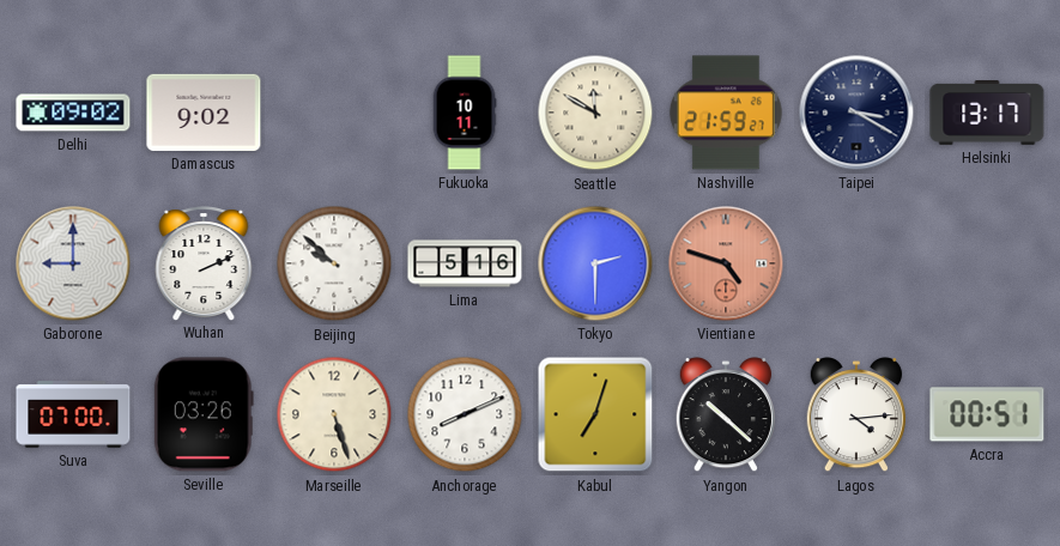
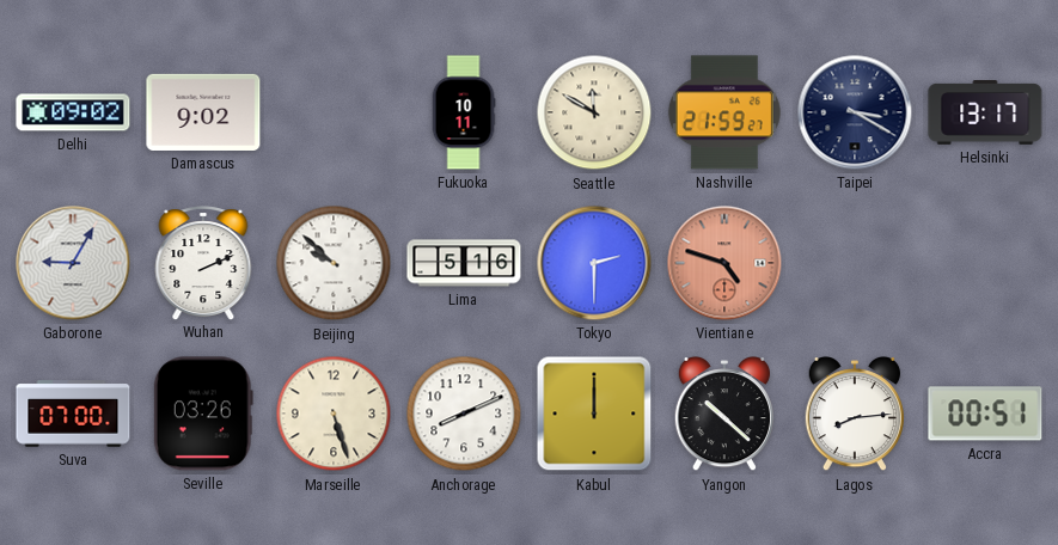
Gaborone: 9:00 -> 9:05
Kabul: 7:03 -> 12:00
Lagos: 4:14 -> 8:14
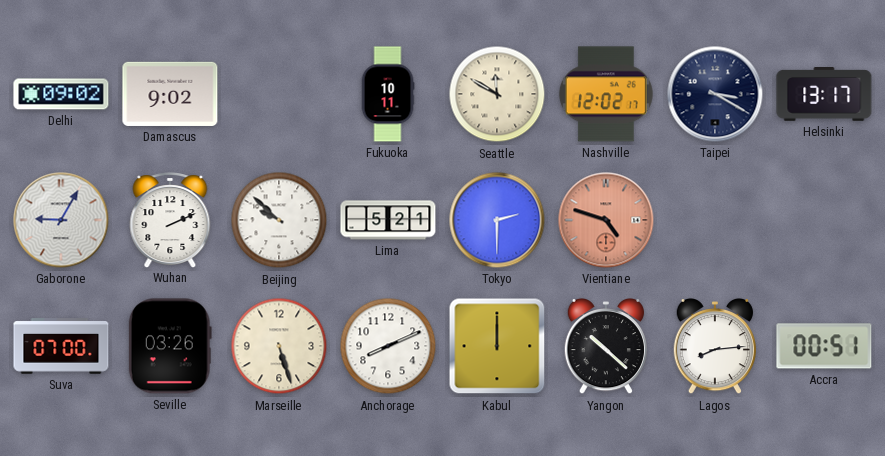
Nashville: 21:59 -> 12:02
Lima: 5:16 -> 5:21
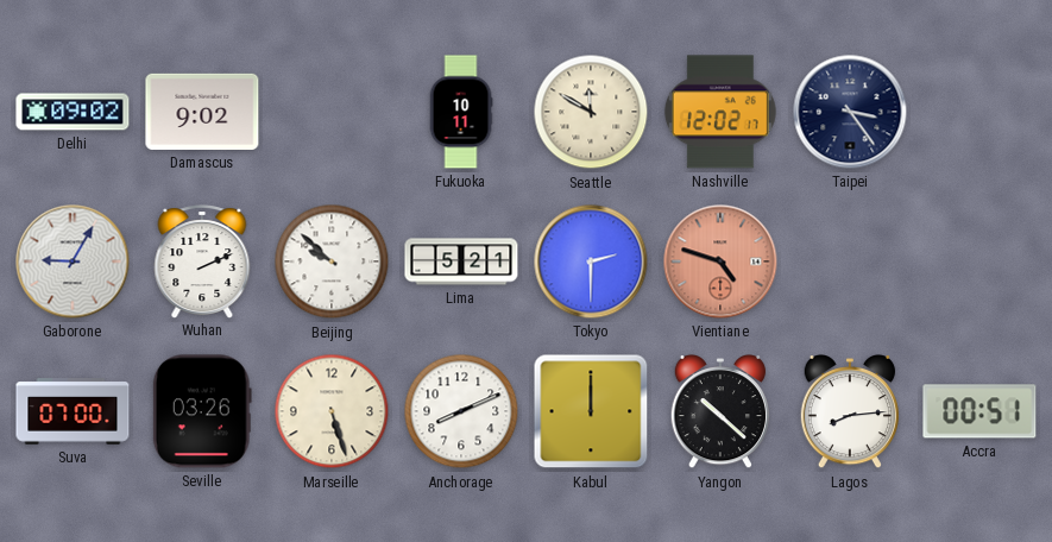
Taipei: 3:20 -> 3:24
Helsinki: 13:17 -> none
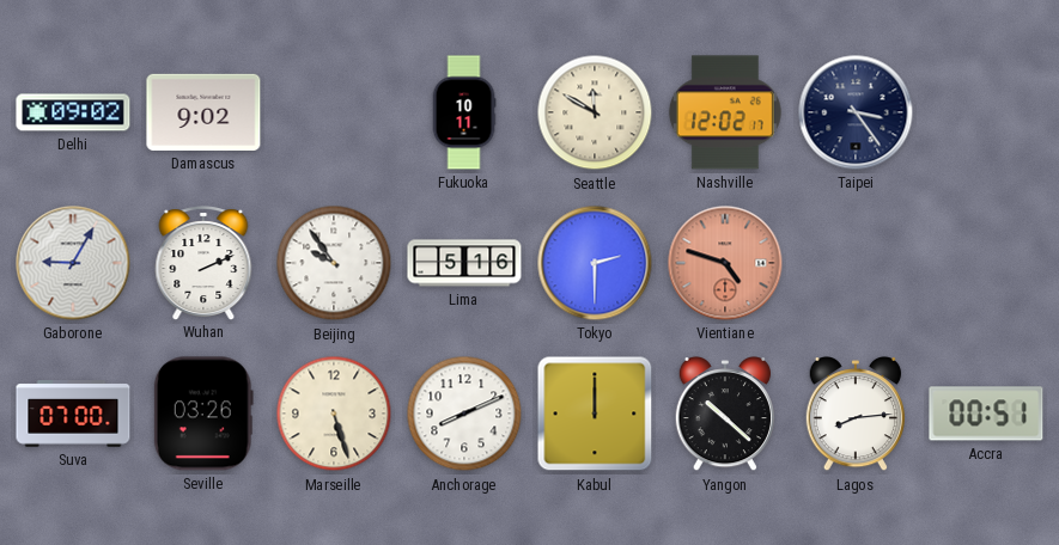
Beijing: 9:52 -> 9:54
Lima: 5:21 -> 5:16
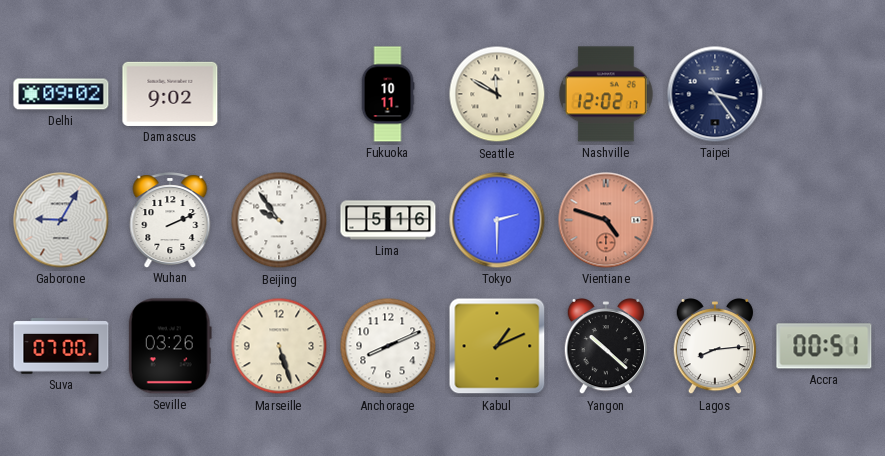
Kabul: 12:00 -> 1:11
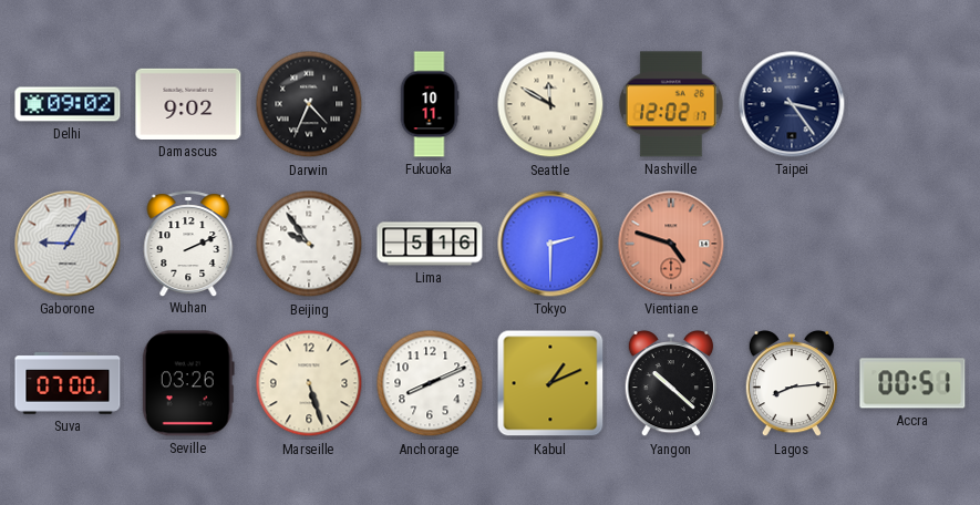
Darwin: none -> 4:34
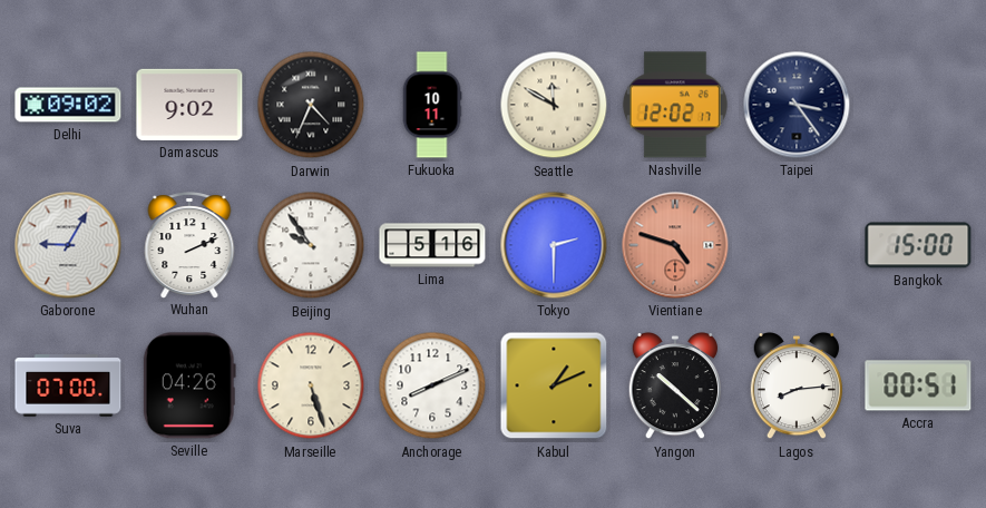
Bangkok: none -> 15:00
Seville: 03:26 -> 04:26
